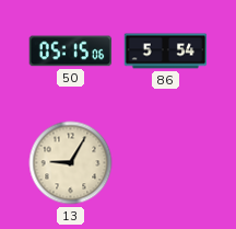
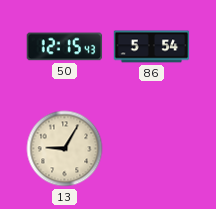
50: 05:15 -> 12:15
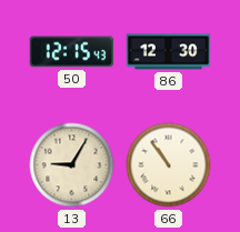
86: 5:54 -> 12:30
66: none -> 10:54
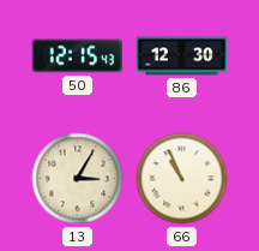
13: 9:05 -> 3:05
66: 10:54 -> 10:56
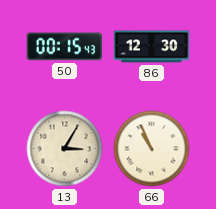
50: 12:15 -> 00:15
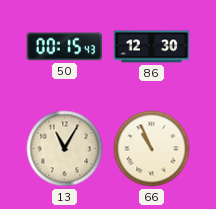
13: 3:05 -> 11:05
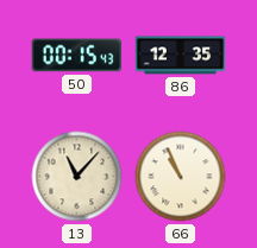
86: 12:30 -> 12:35
13: 11:05 -> 11:07
